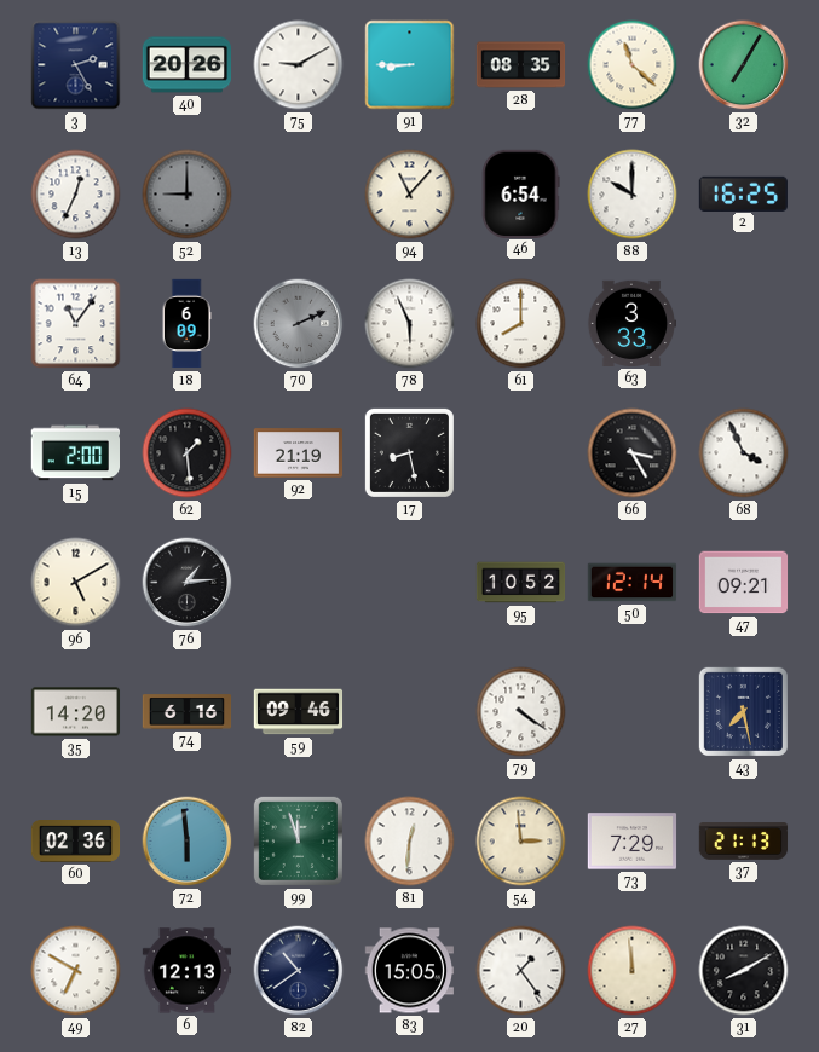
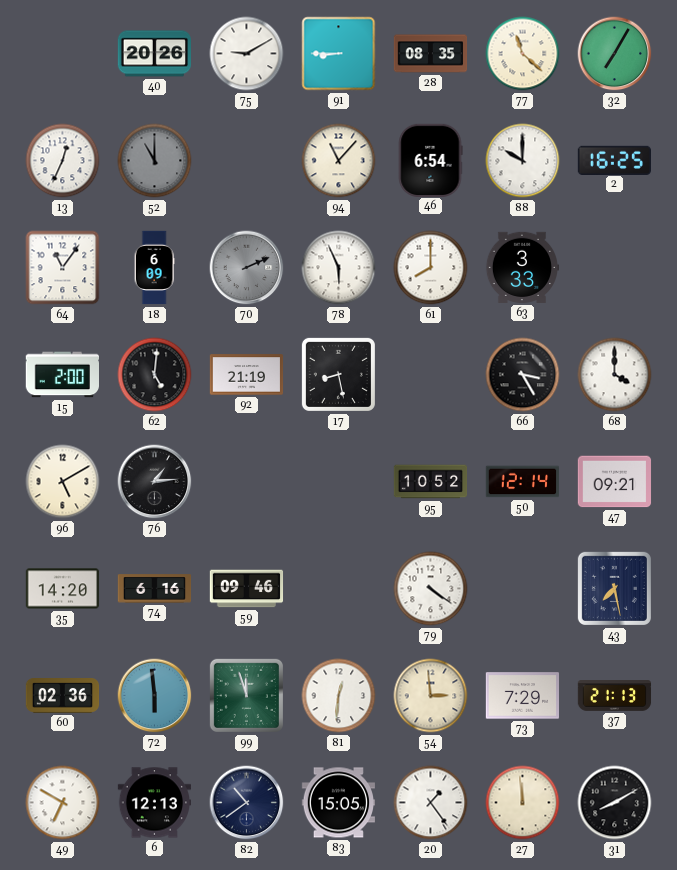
3: 2:25 -> none
52: 9:00 -> 11:00
62: 1:29 -> 5:01
68: 3:56 -> 4:00
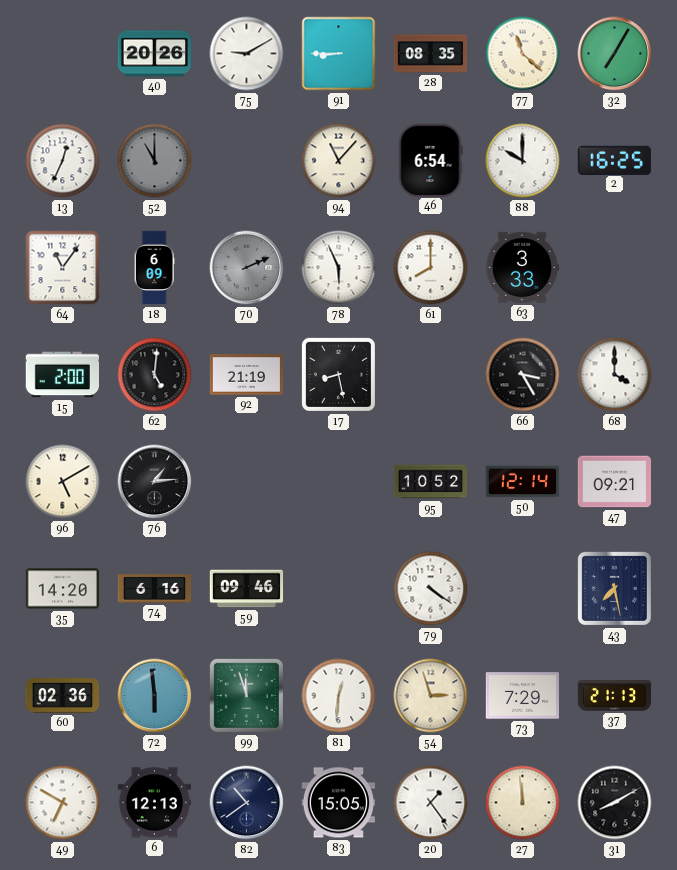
54: 2:59 -> 2:57
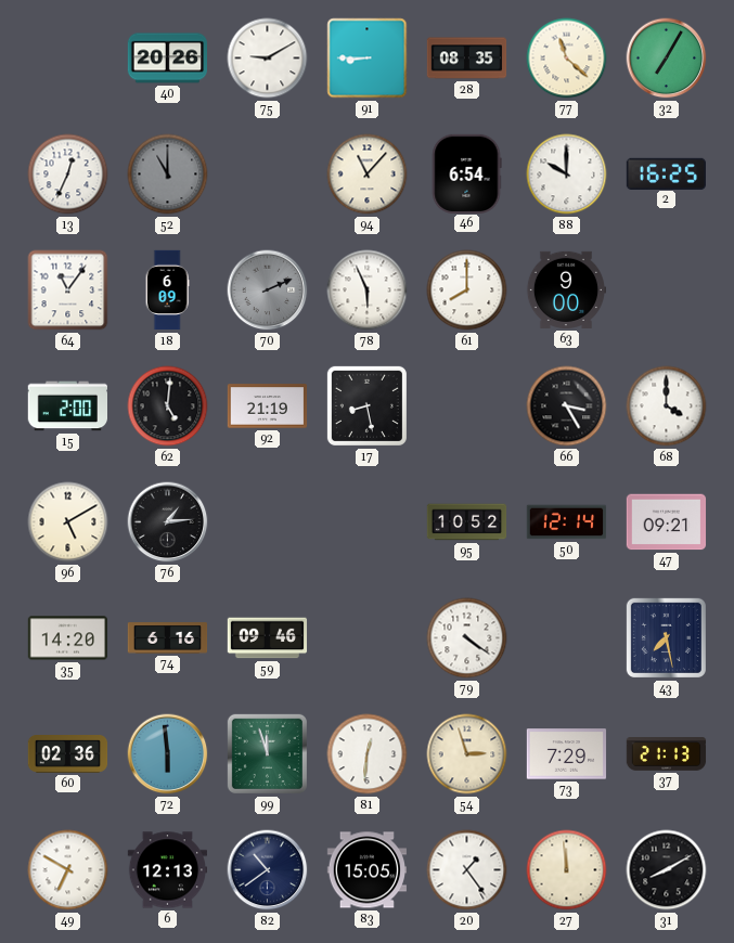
63: 3:33 -> 9:00
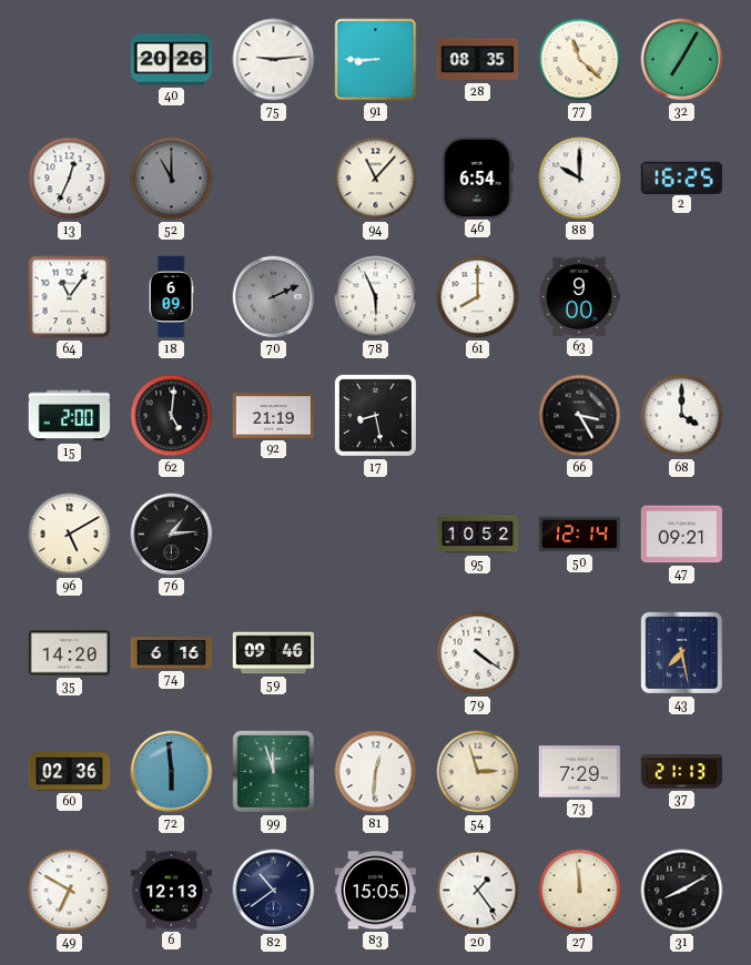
75: 9:10 -> 9:14
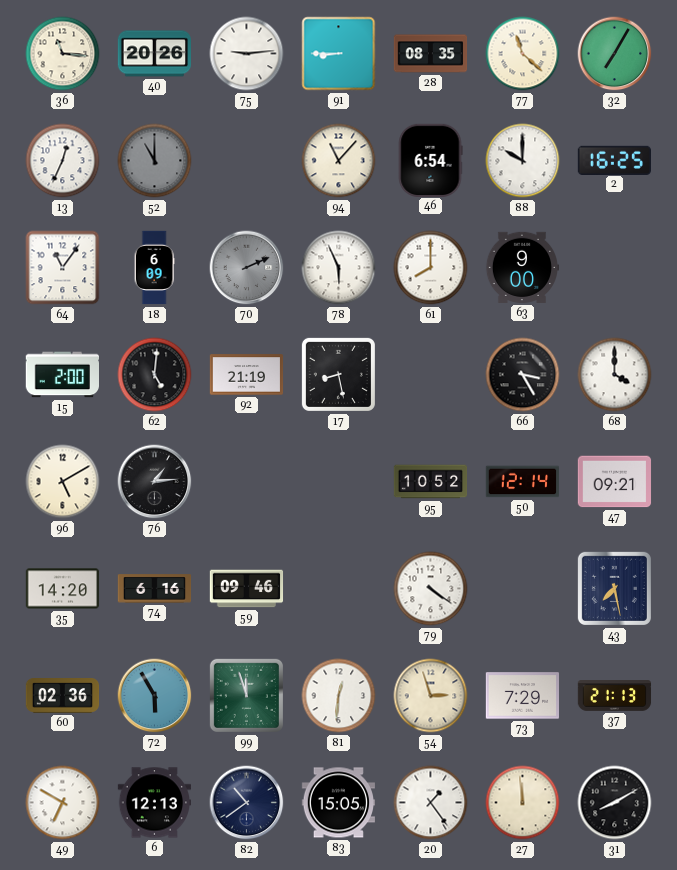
36: none -> 11:16
72: 5:59 -> 5:55
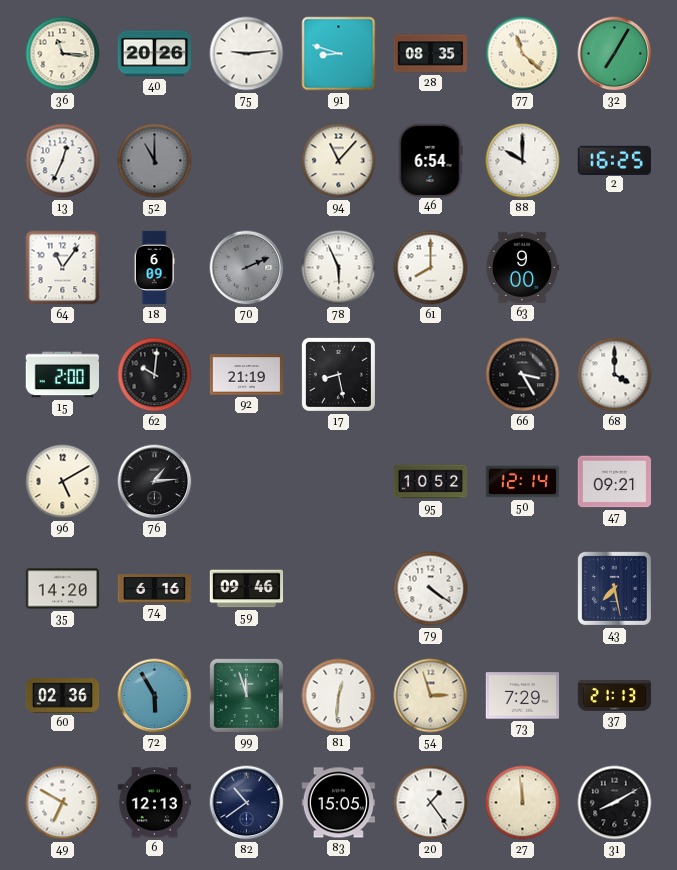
91: 8:45 -> 8:48
62: 5:01 -> 10:01
